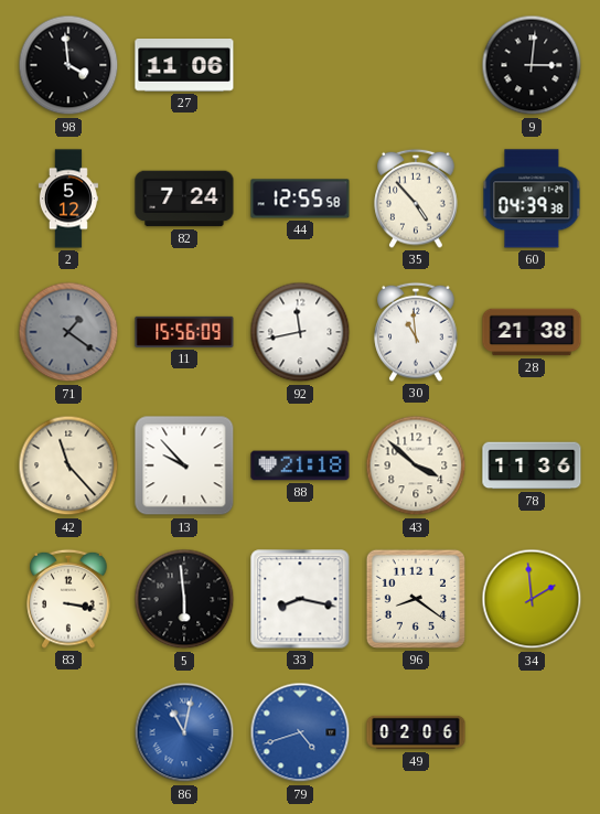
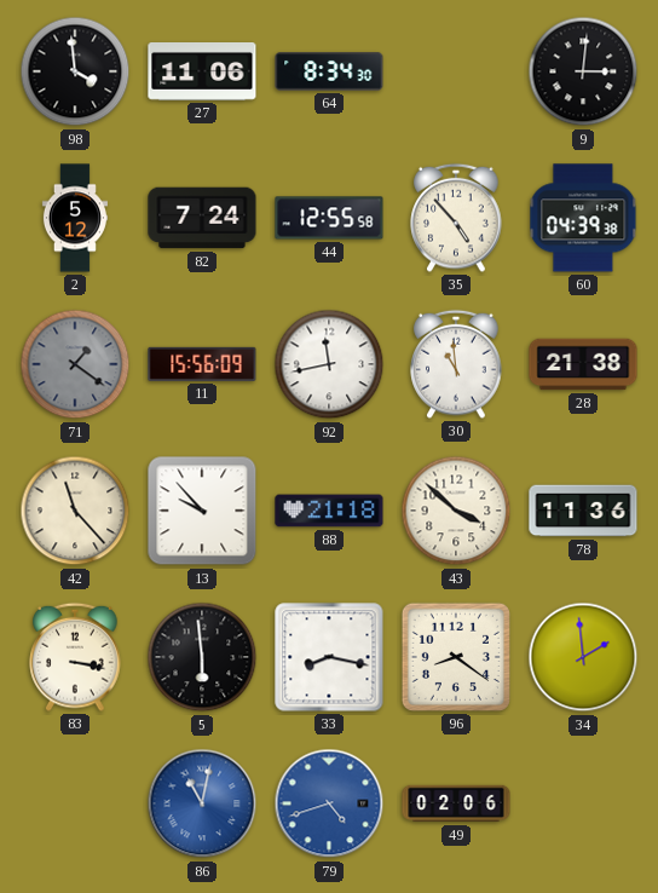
64: none -> 8:34
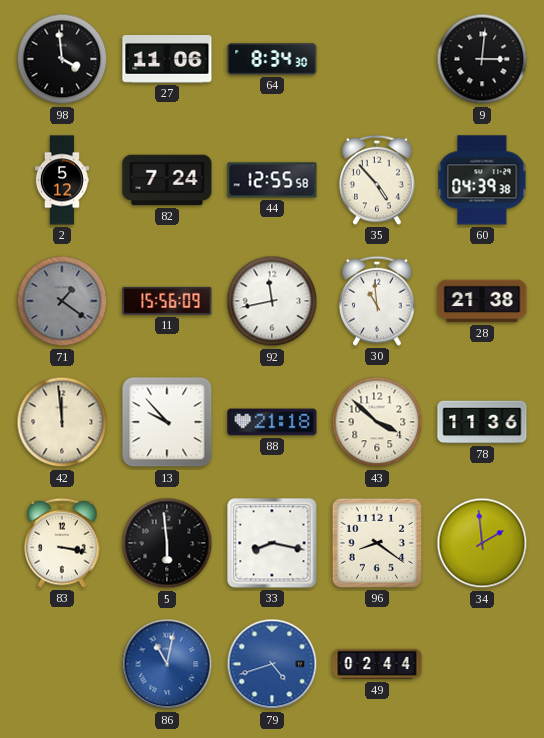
42: 11:23 -> 11:59
49: 02:06 -> 02:44
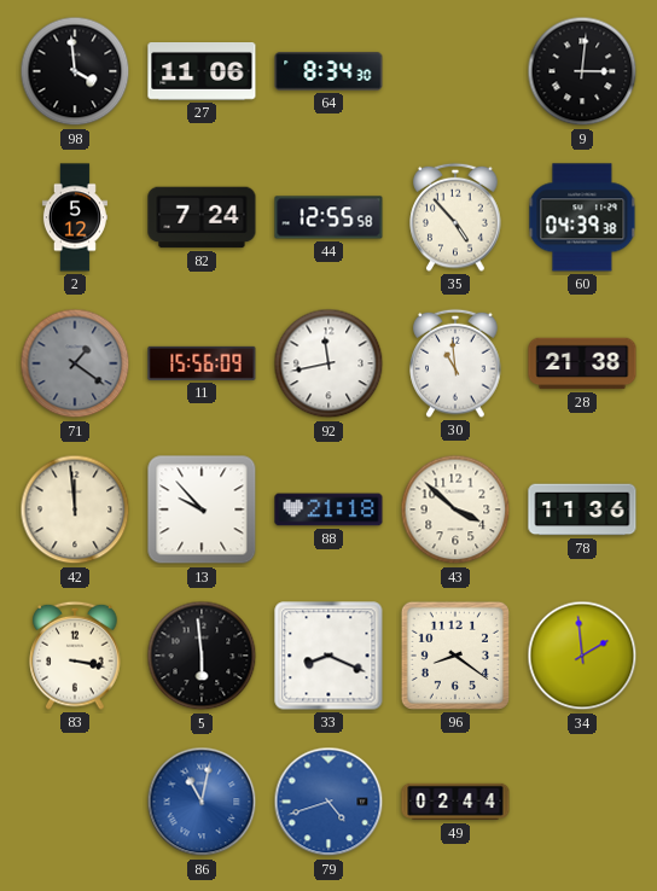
33: 8:17 -> 8:19
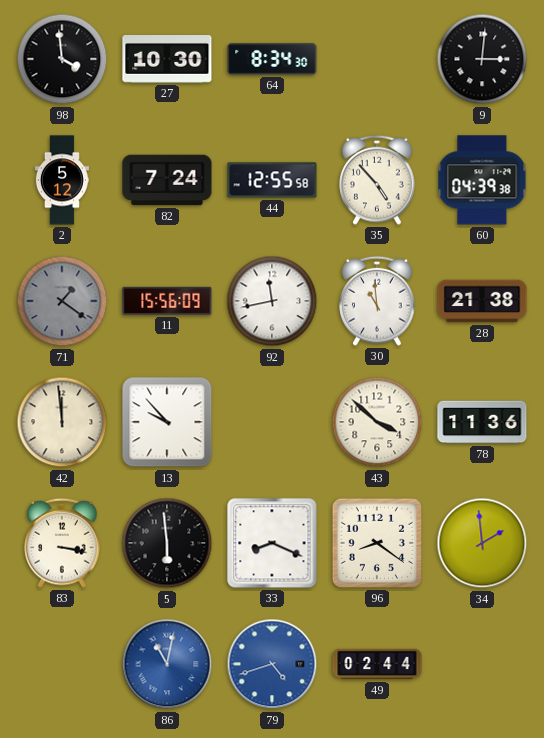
27: 11:06 -> 10:30
88: 21:18 -> none
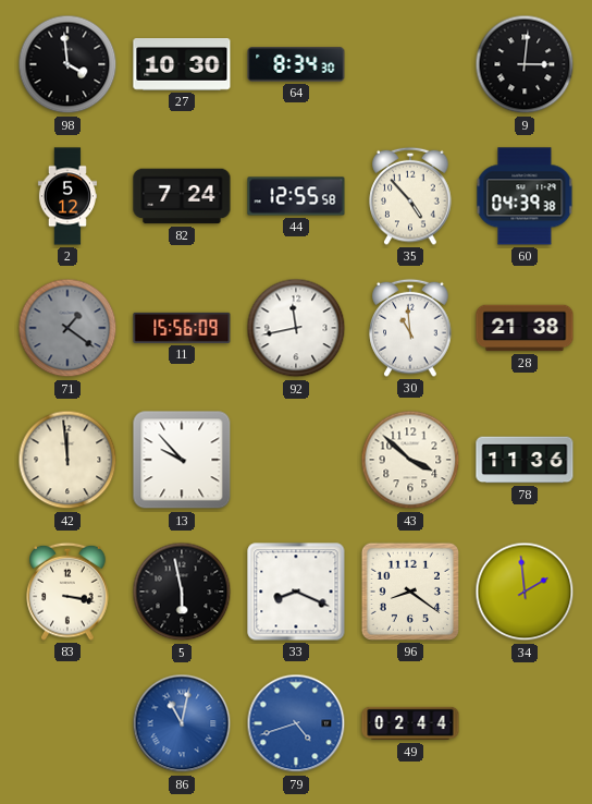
5: 5:59 -> 5:58
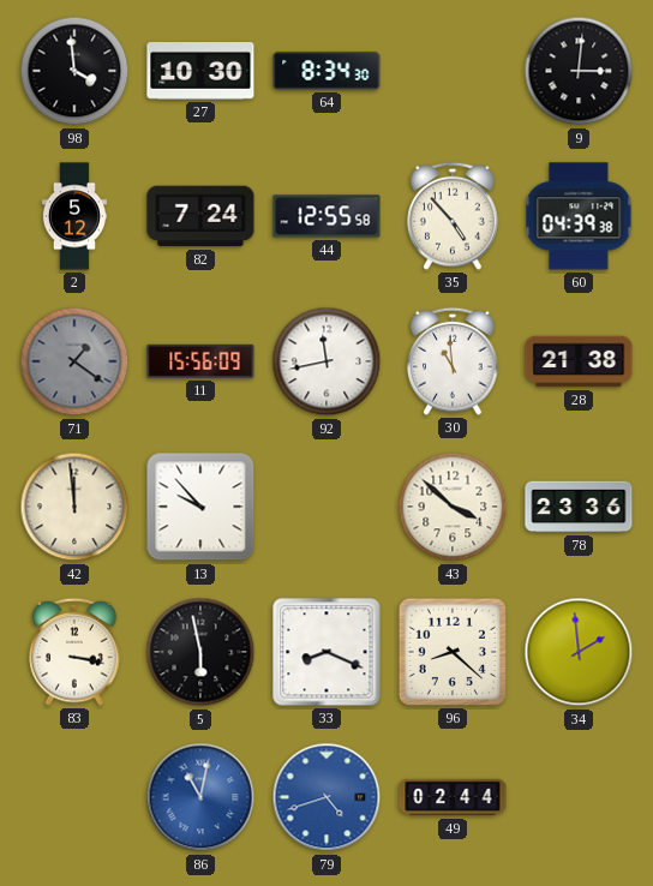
78: 11:36 -> 23:36
96: 8:21 -> 8:22
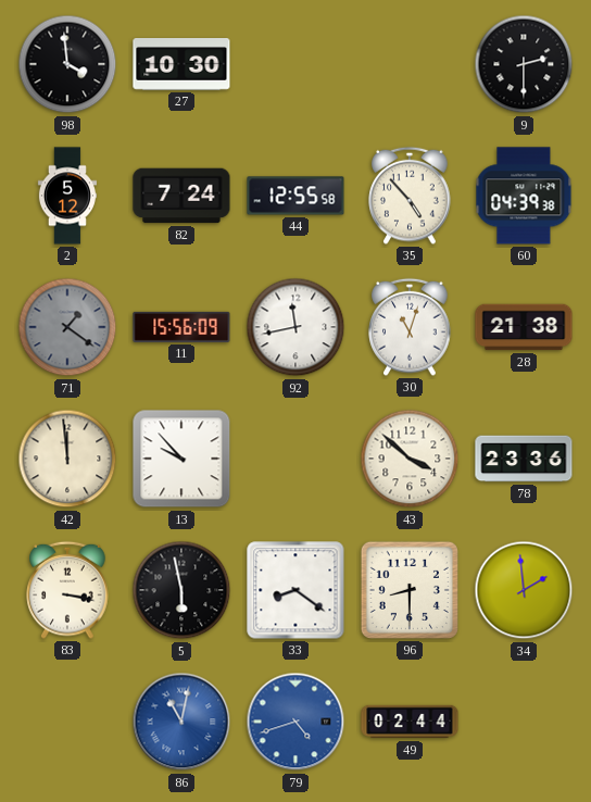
64: 8:34 -> none
9: 3:01 -> 2:30
30: 10:59 -> 11:03
33: 8:19 -> 8:21
96: 8:22 -> 8:30
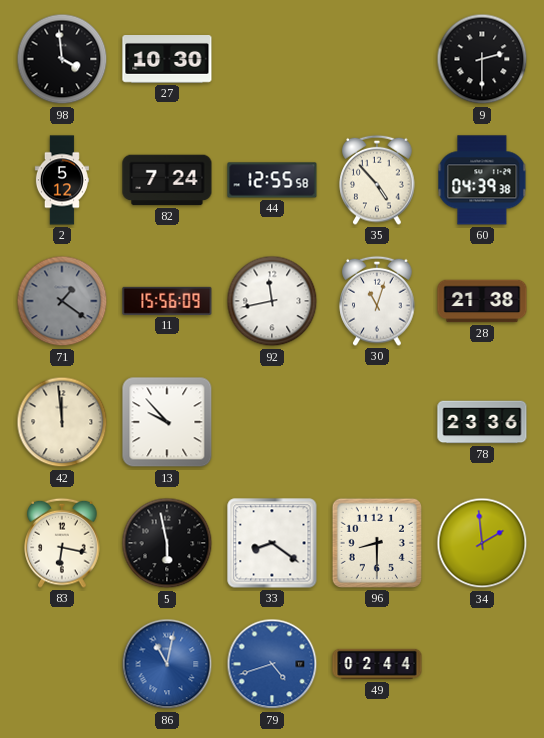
43: 3:52 -> none
83: 3:17 -> 6:17
